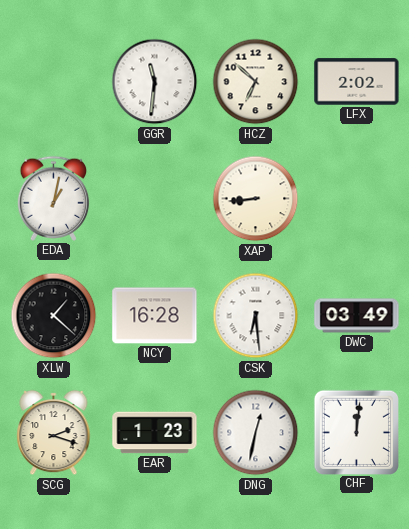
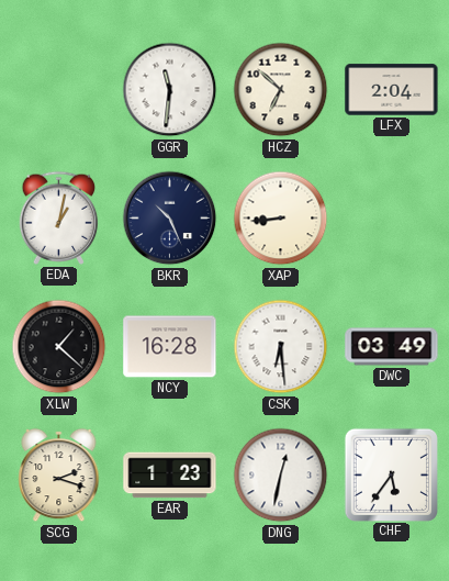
LFX: 2:02 -> 2:04
BKR: none -> 10:26
CHF: 12:01 -> 5:36
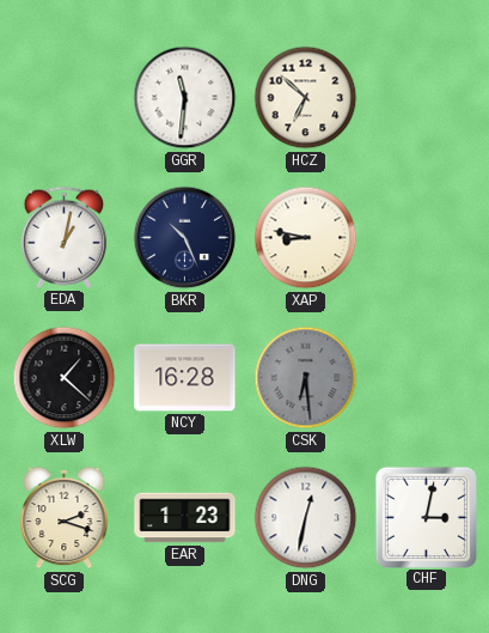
LFX: 2:04 -> none
XAP: 8:44 -> 8:47
CSK dial: white -> grey
DWC: 03:49 -> none
CHF: 5:36 -> 3:02
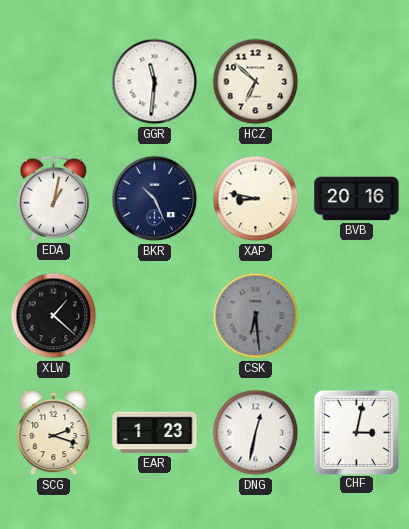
BVB: none -> 20:16
NCY: 16:28 -> none
